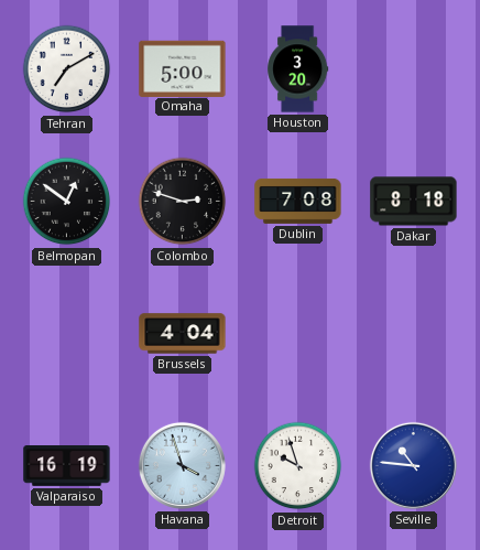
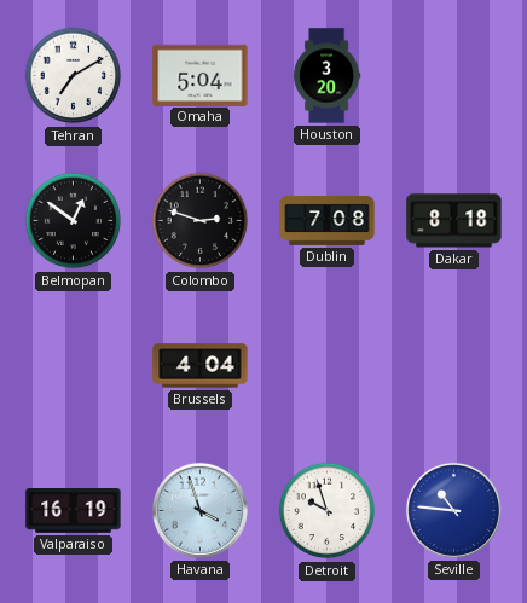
Omaha: 5:00 -> 5:04
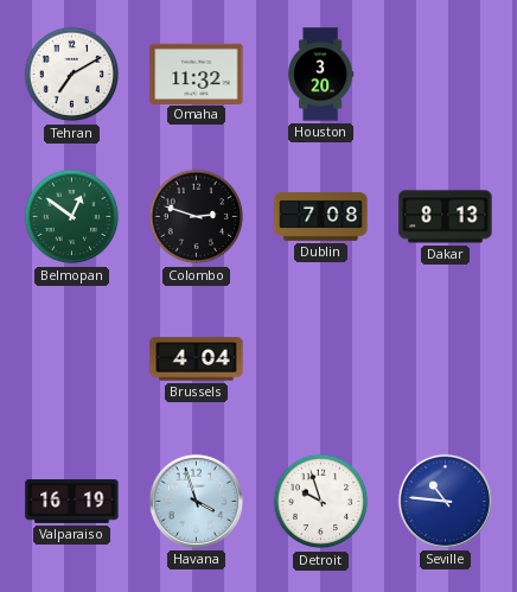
Omaha: 5:04 -> 11:32
Belmopan dial: black -> green
Dakar: 8:18 -> 8:13
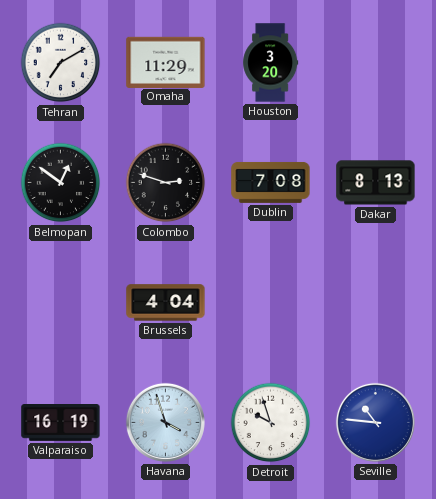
Omaha: 11:32 -> 11:29
Belmopan dial: green -> black
